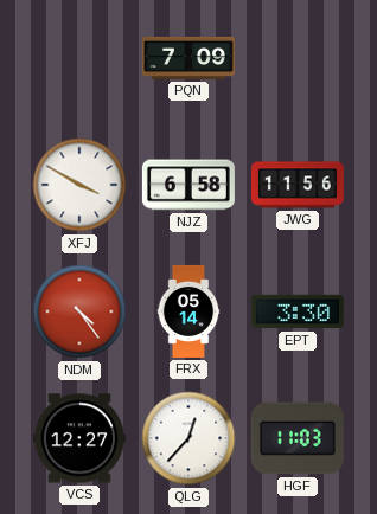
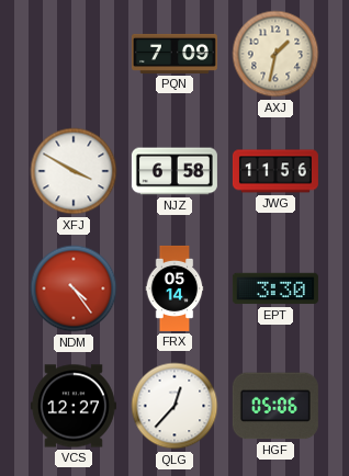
AXJ: none -> 1:32
HGF: 11:03 -> 05:06
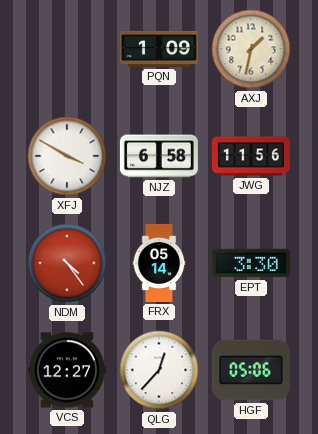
PQN: 7:09 -> 1:09
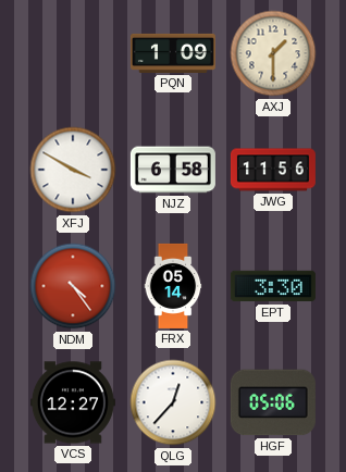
AXJ: 1:32 -> 1:30
